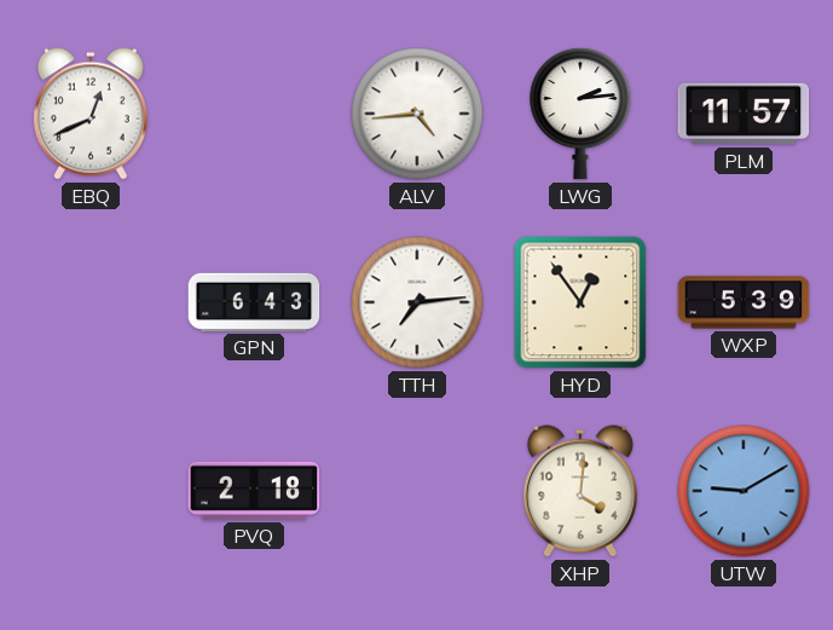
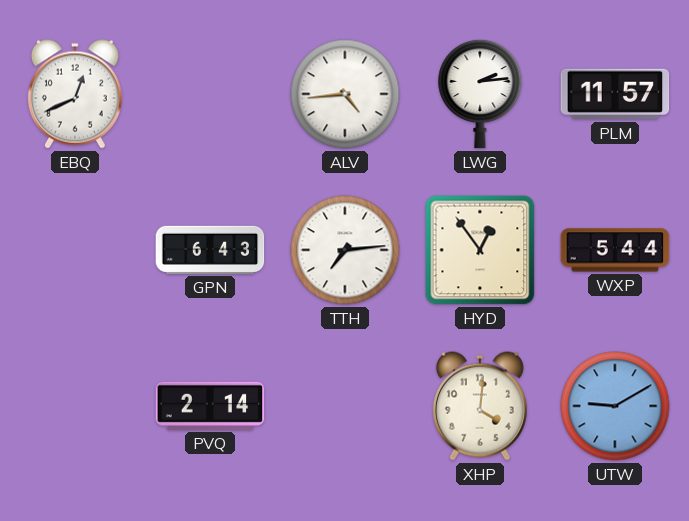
WXP: 5:39 -> 5:44
PVQ: 2:18 -> 2:14
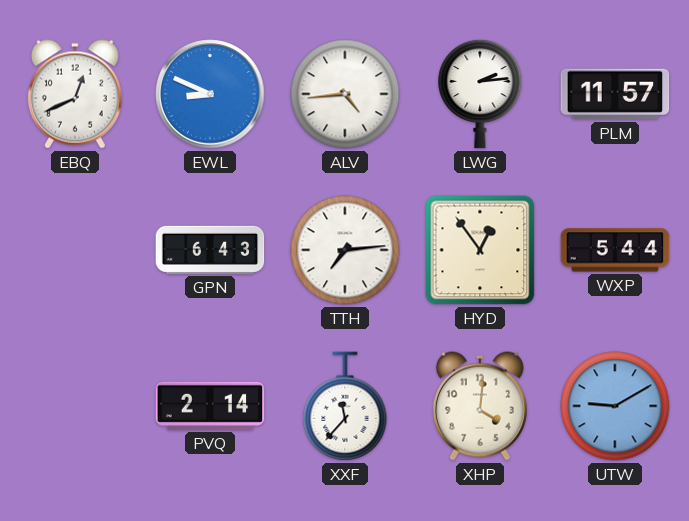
EWL: none -> 8:49
XXF: none -> 11:37
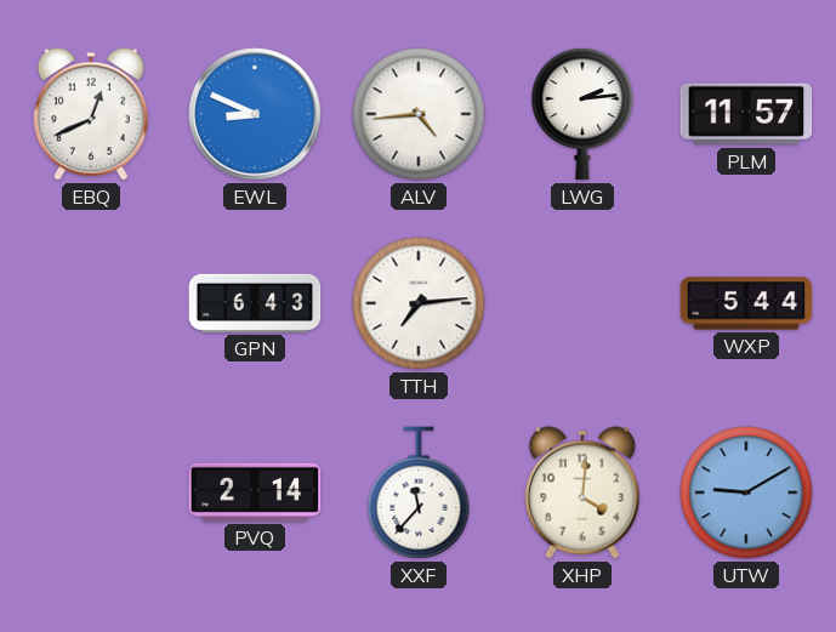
HYD: 12:54 -> none
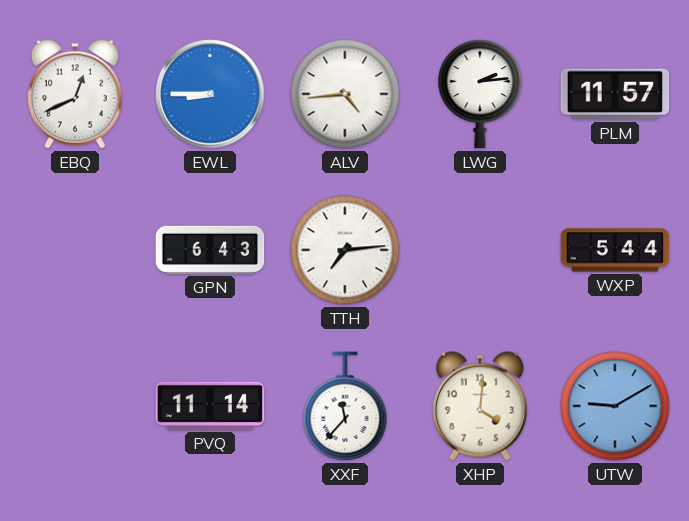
EWL: 8:49 -> 8:45
PVQ: 2:14 -> 11:14
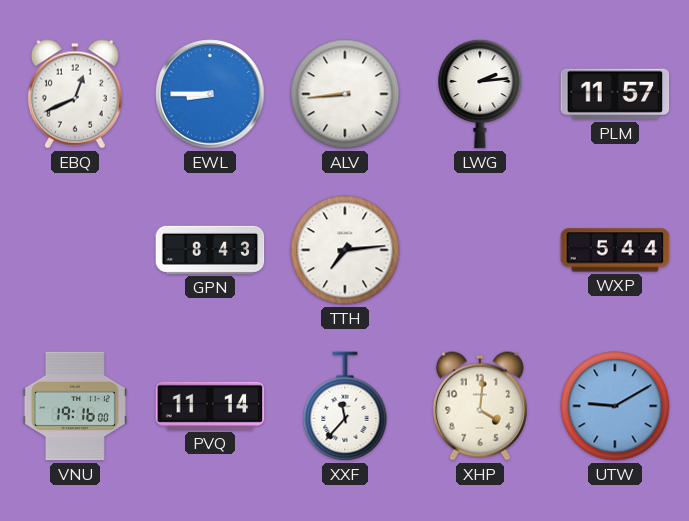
ALV: 4:44 -> 8:44
GPN: 6:43 -> 8:43
VNU: none -> 19:16
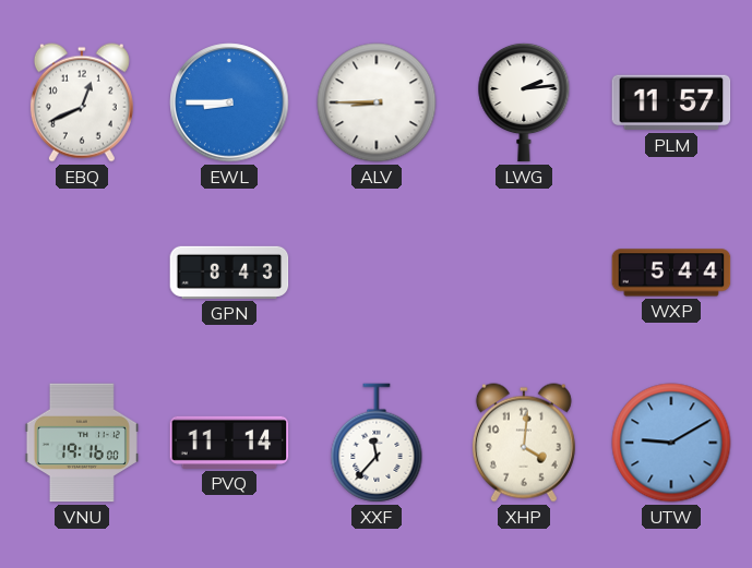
ALV: 8:44 -> 8:45
TTH: 7:14 -> none
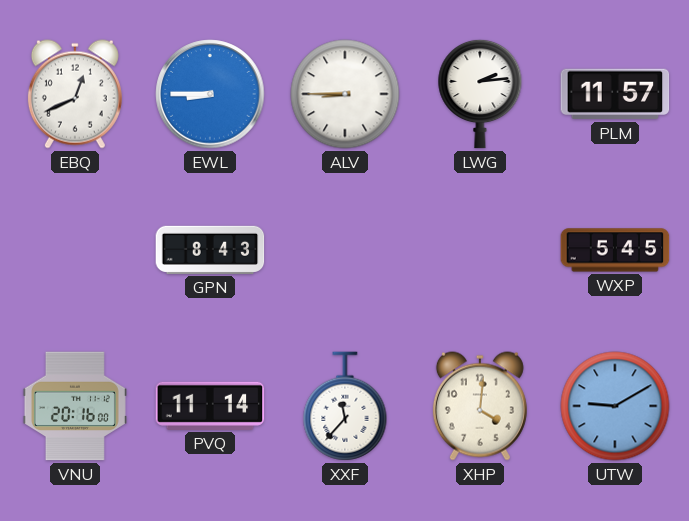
WXP: 5:44 -> 5:45
VNU: 19:16 -> 20:16
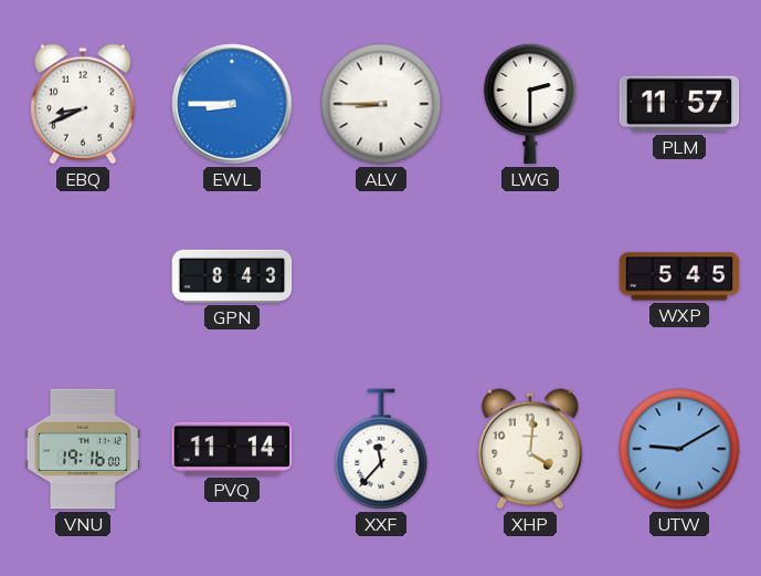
EBQ: 12:41 -> 8:41
LWG: 2:14 -> 2:30
VNU: 20:16 -> 19:16
